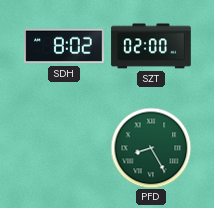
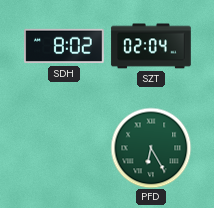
SZT: 02:00 -> 02:04
PFD: 8:25 -> 6:25
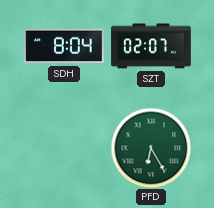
SDH: 8:02 -> 8:04
SZT: 02:04 -> 02:07
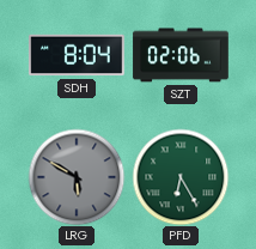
SZT: 02:07 -> 02:06
LRG: none -> 5:50
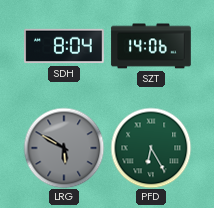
SZT: 02:06 -> 14:06
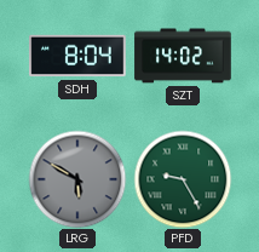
SZT: 14:06 -> 14:02
PFD: 6:25 -> 9:25
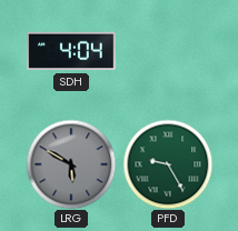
SDH: 8:04 -> 4:04
SZT: 14:02 -> none
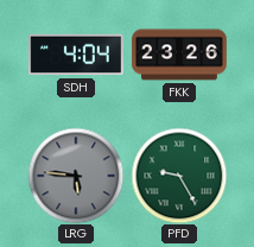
FKK: none -> 23:26
LRG: 5:50 -> 5:46
